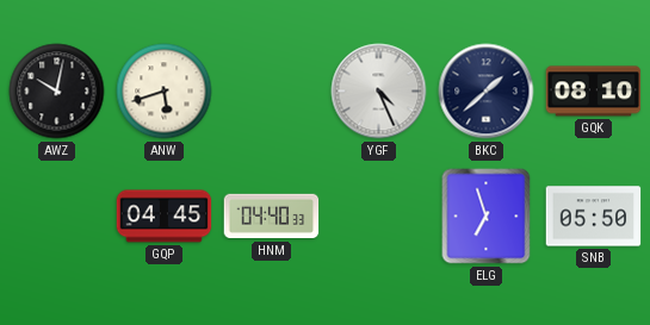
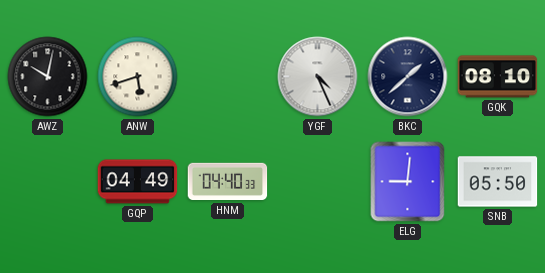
GQP: 04:45 -> 04:49
ELG: 6:57 -> 9:01
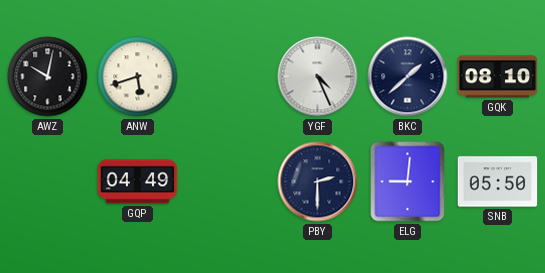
HNM: 04:40 -> none
PBY: none -> 2:30
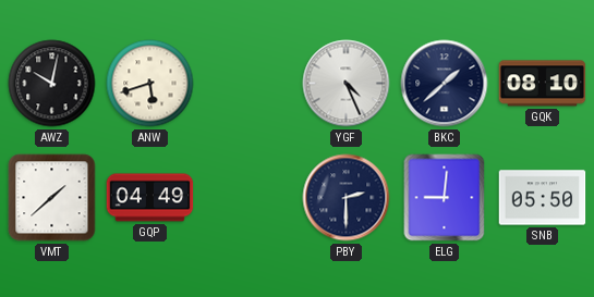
VMT: none -> 1:38
